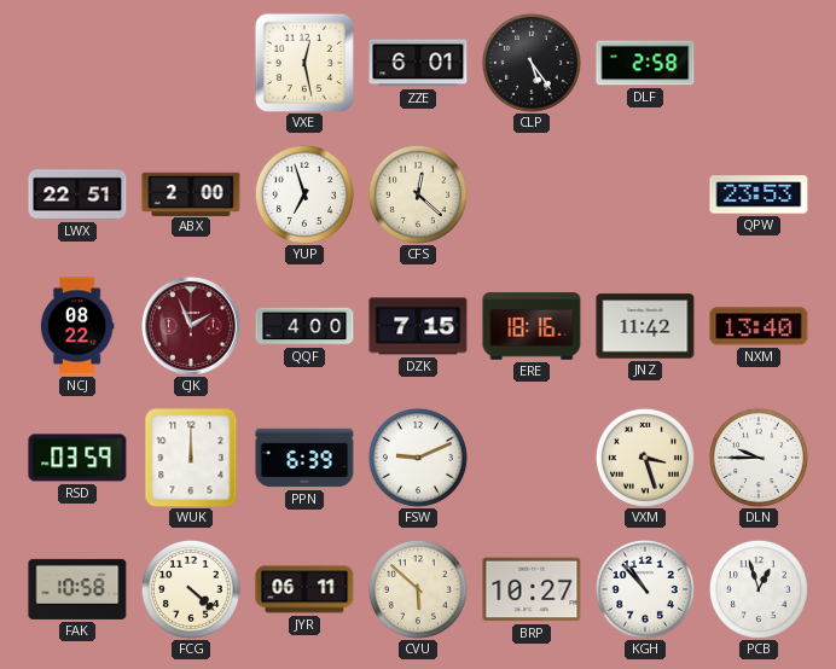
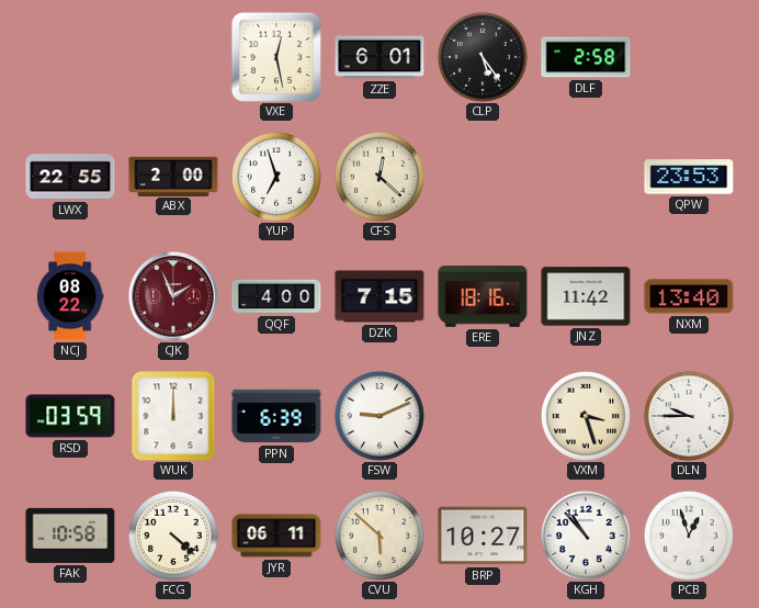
LWX: 22:51 -> 22:55
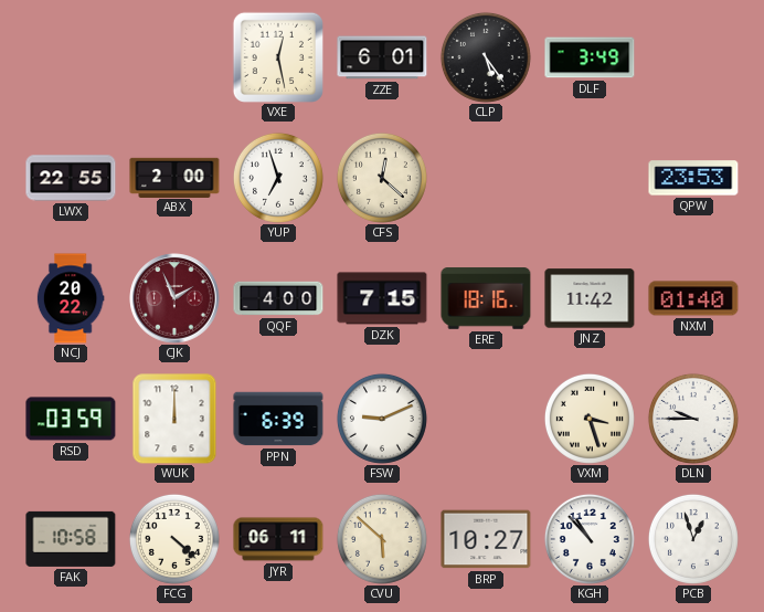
DLF: 2:58 -> 3:49
NCJ: 08:22 -> 20:22
NXM: 13:40 -> 01:40
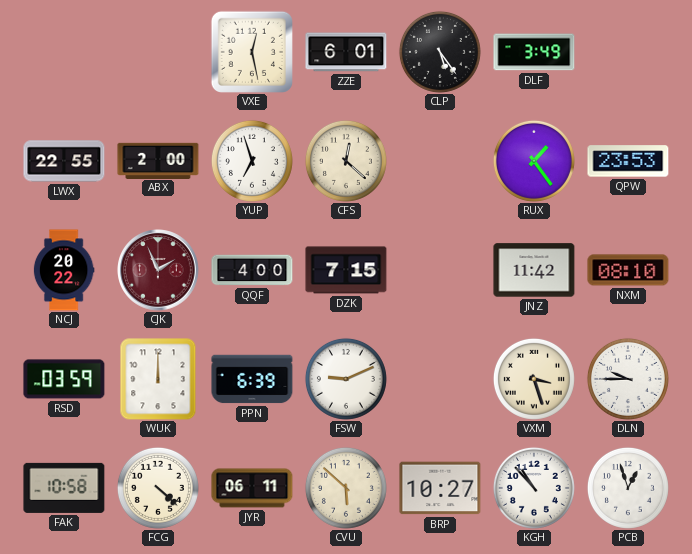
RUX: none -> 1:24
ERE: 18:16 -> none
NXM: 01:40 -> 08:10
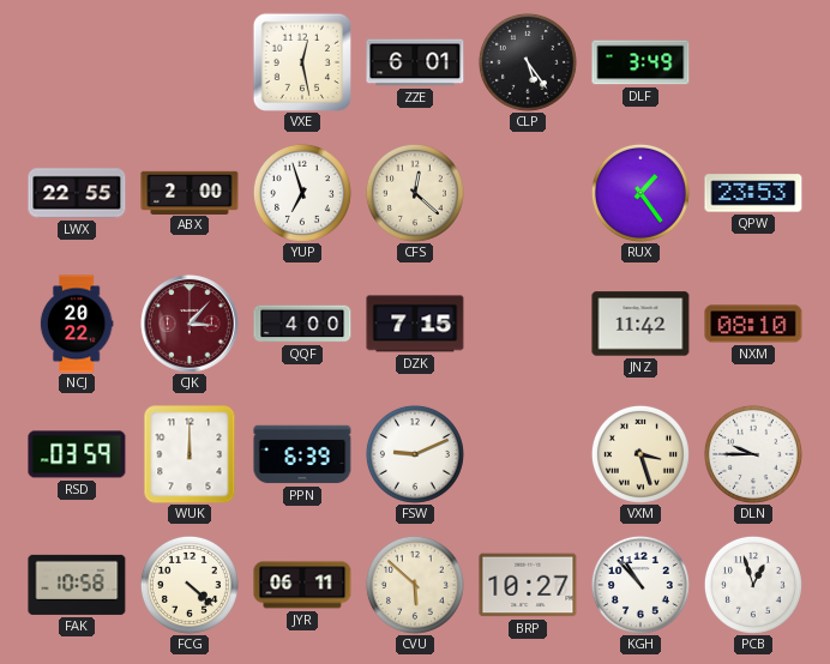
CJK: 1:56 -> 3:07
